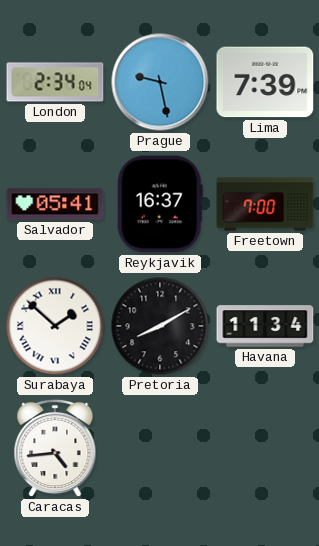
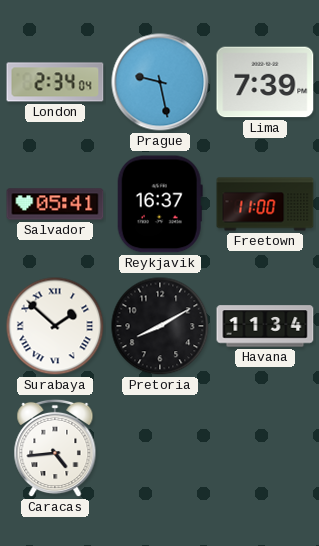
Freetown: 7:00 -> 11:00
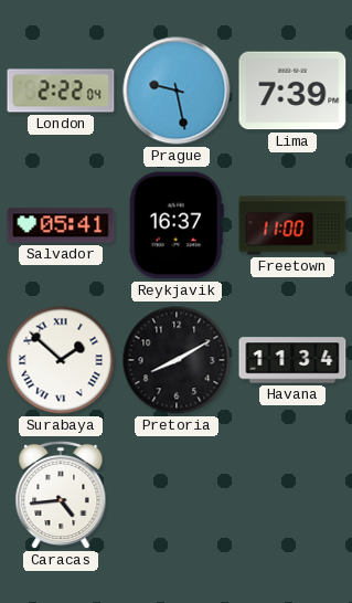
London: 2:34 -> 2:22
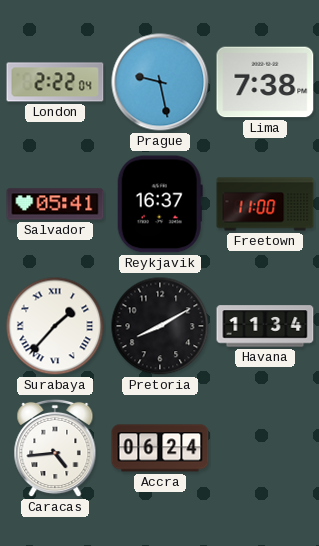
Lima: 7:39 -> 7:38
Surabaya: 1:52 -> 1:37
Accra: none -> 06:24
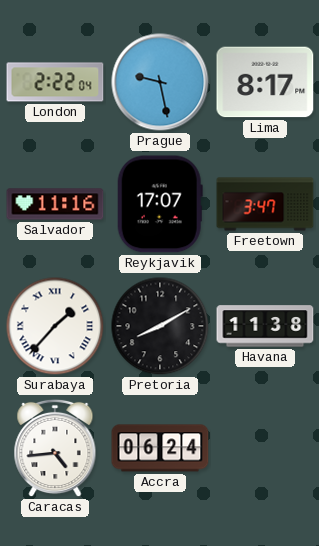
Lima: 7:38 -> 8:17
Salvador: 05:41 -> 11:16
Reykjavik: 16:37 -> 17:07
Freetown: 11:00 -> 3:47
Havana: 11:34 -> 11:38
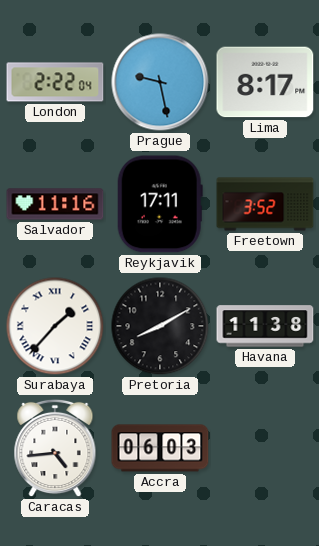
Reykjavik: 17:07 -> 17:11
Freetown: 3:47 -> 3:52
Accra: 06:24 -> 06:03
